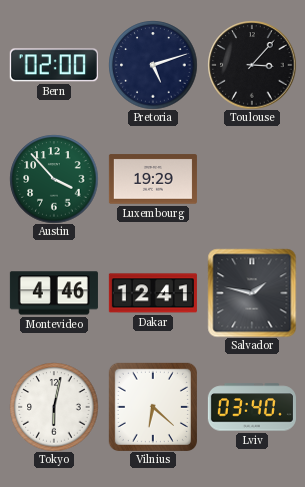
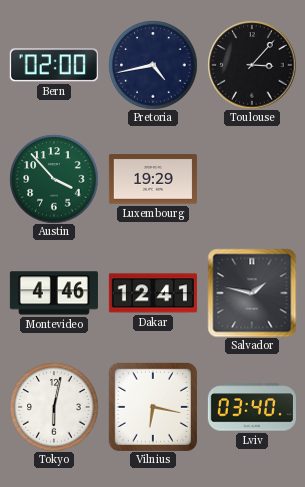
Pretoria: 5:12 -> 4:43
Vilnius: 6:22 -> 6:17
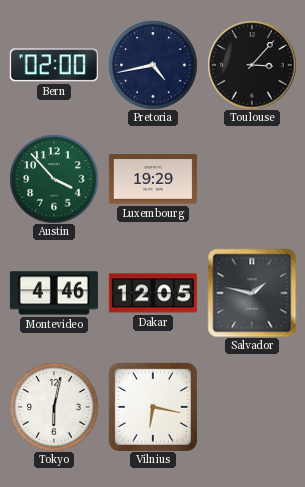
Dakar: 12:41 -> 12:05
Lviv: 03:40 -> none
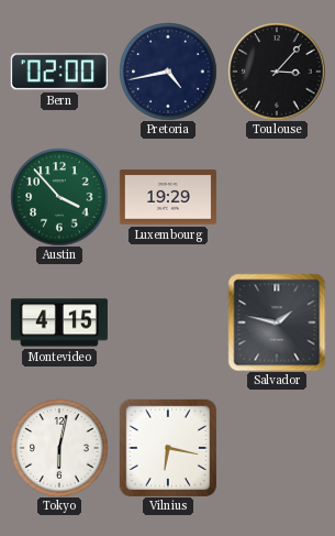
Montevideo: 4:46 -> 4:15
Dakar: 12:05 -> none
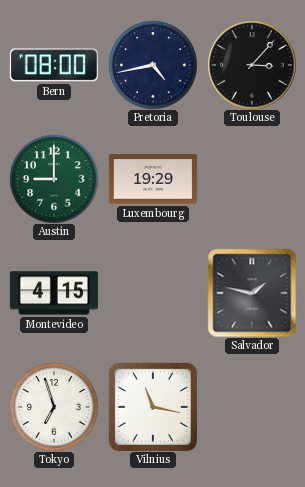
Bern: 02:00 -> 08:00
Austin: 3:53 -> 9:00
Tokyo: 6:02 -> 6:57
Vilnius: 6:17 -> 11:17
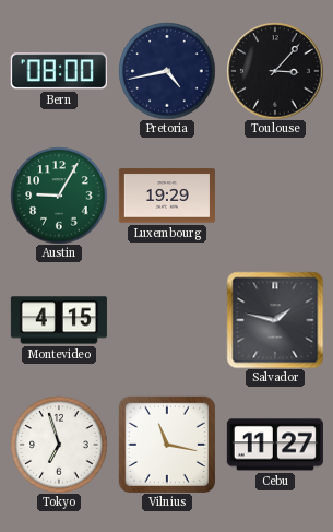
Austin: 9:00 -> 9:05
Cebu: none -> 11:27
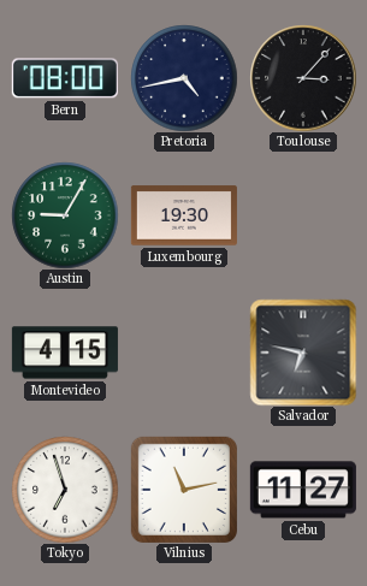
Luxembourg: 19:29 -> 19:30
Salvador: 1:47 -> 6:47
Vilnius: 11:17 -> 11:13
